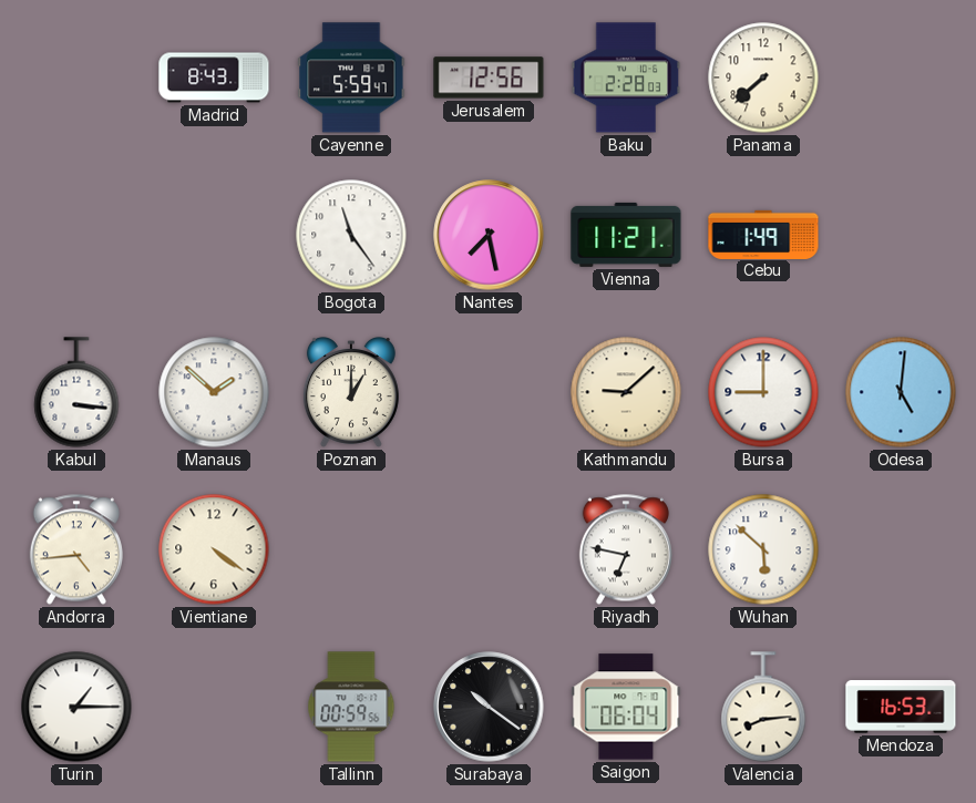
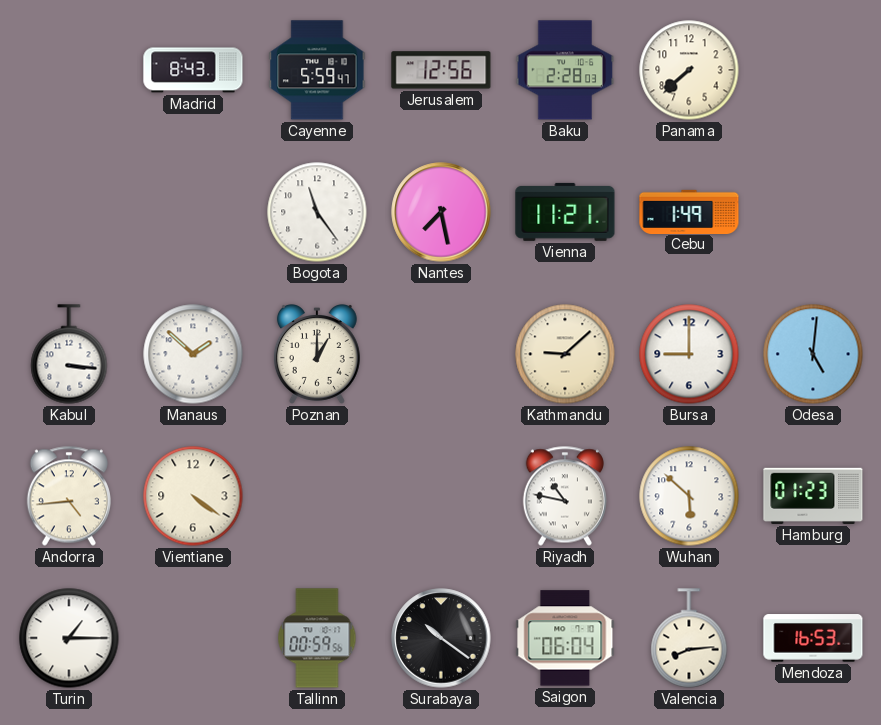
Riyadh: 6:47 -> 10:47
Hamburg: none -> 01:23
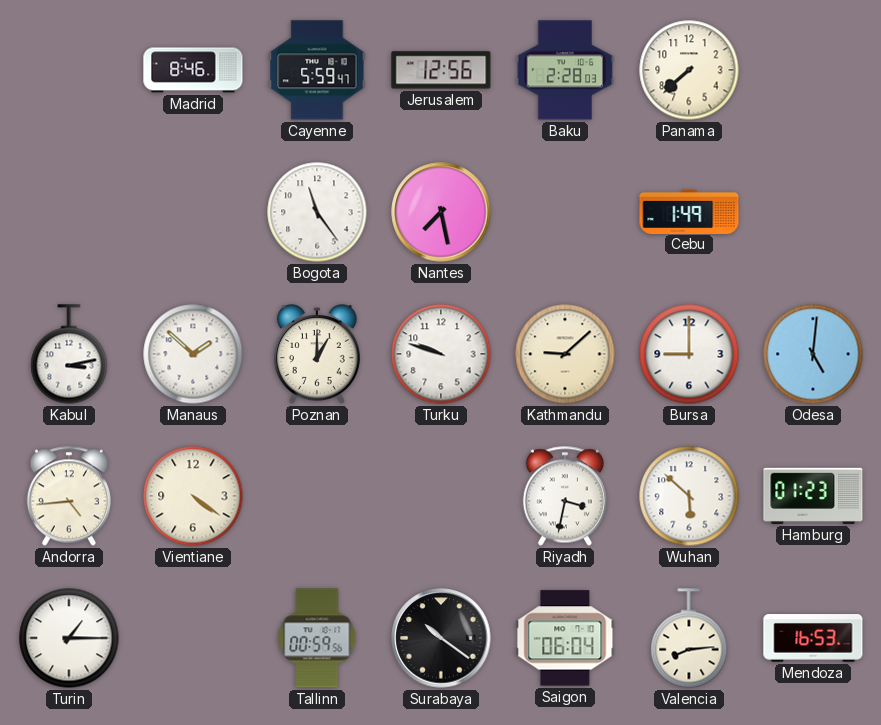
Madrid: 8:43 -> 8:46
Vienna: 11:21 -> none
Kabul: 3:16 -> 3:13
Turku: none -> 9:48
Riyadh: 10:47 -> 3:32
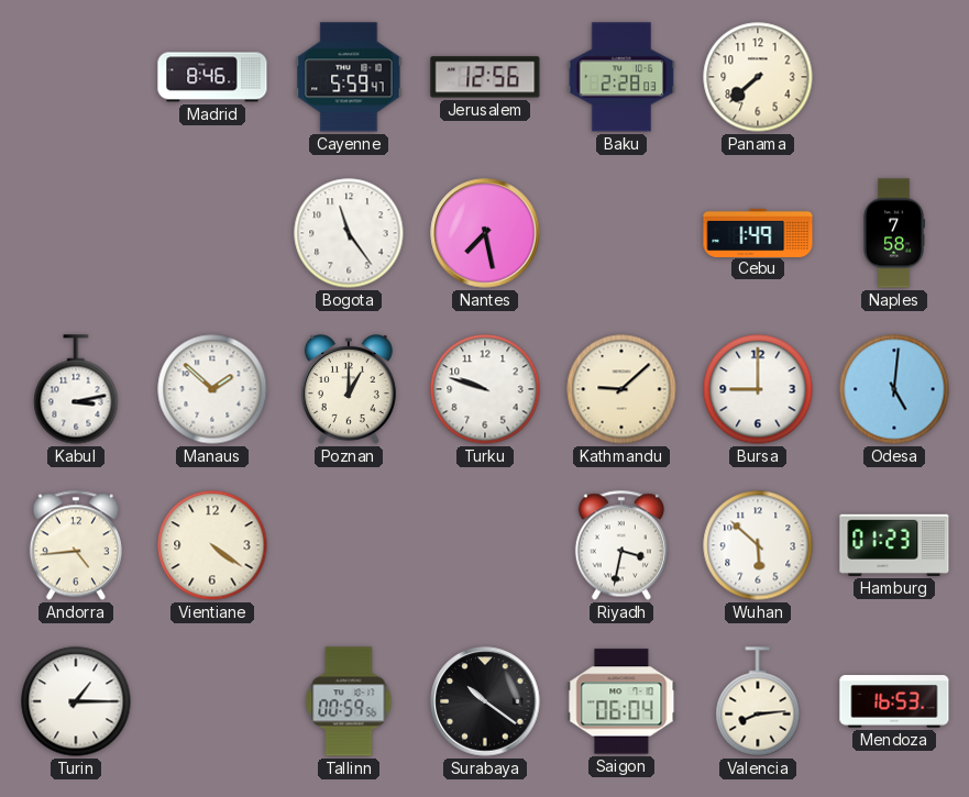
Naples: none -> 7:58
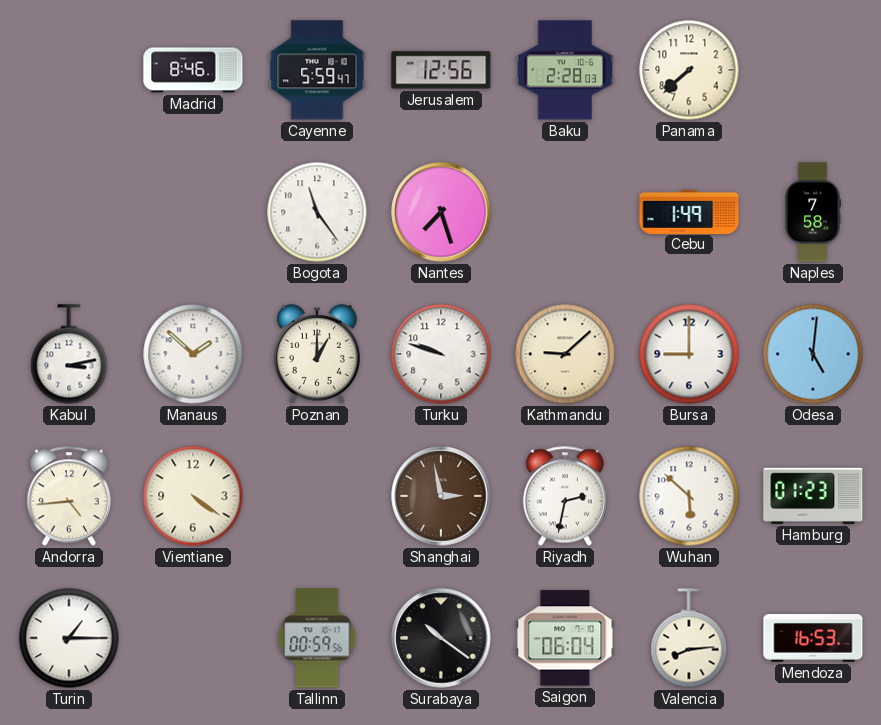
Nantes: 7:28 -> 7:27
Shanghai: none -> 2:58
Riyadh: 3:32 -> 2:32
